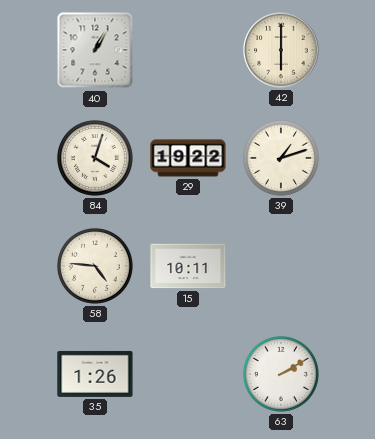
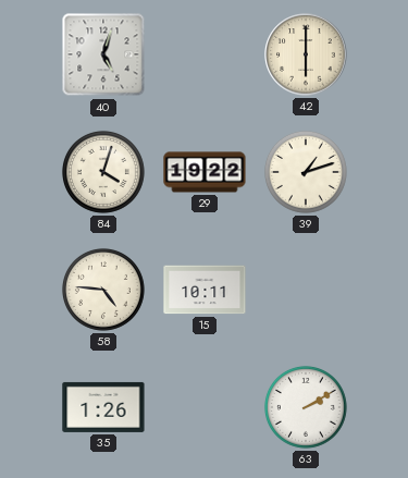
40: 1:05 -> 5:03
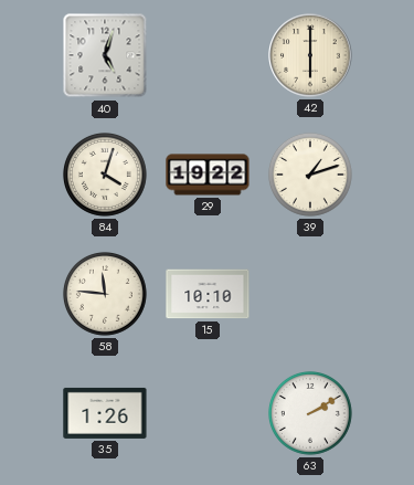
58: 4:46 -> 11:46
15: 10:11 -> 10:10
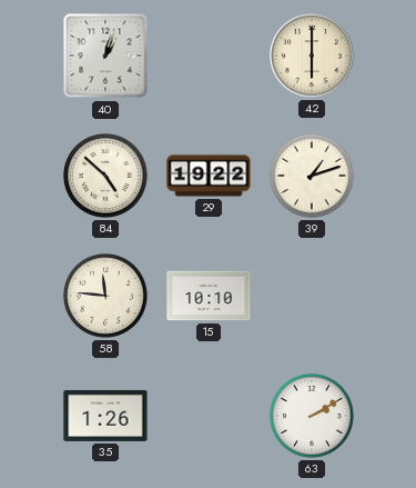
40: 5:03 -> 1:03
84: 4:03 -> 4:52
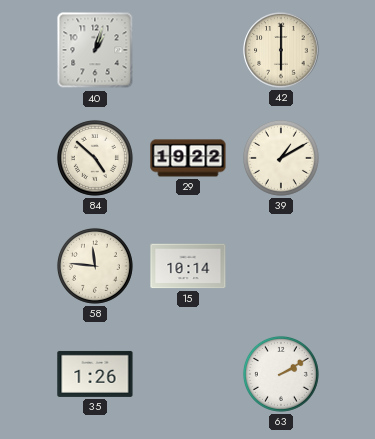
39: 1:12 -> 1:10
15: 10:10 -> 10:14
